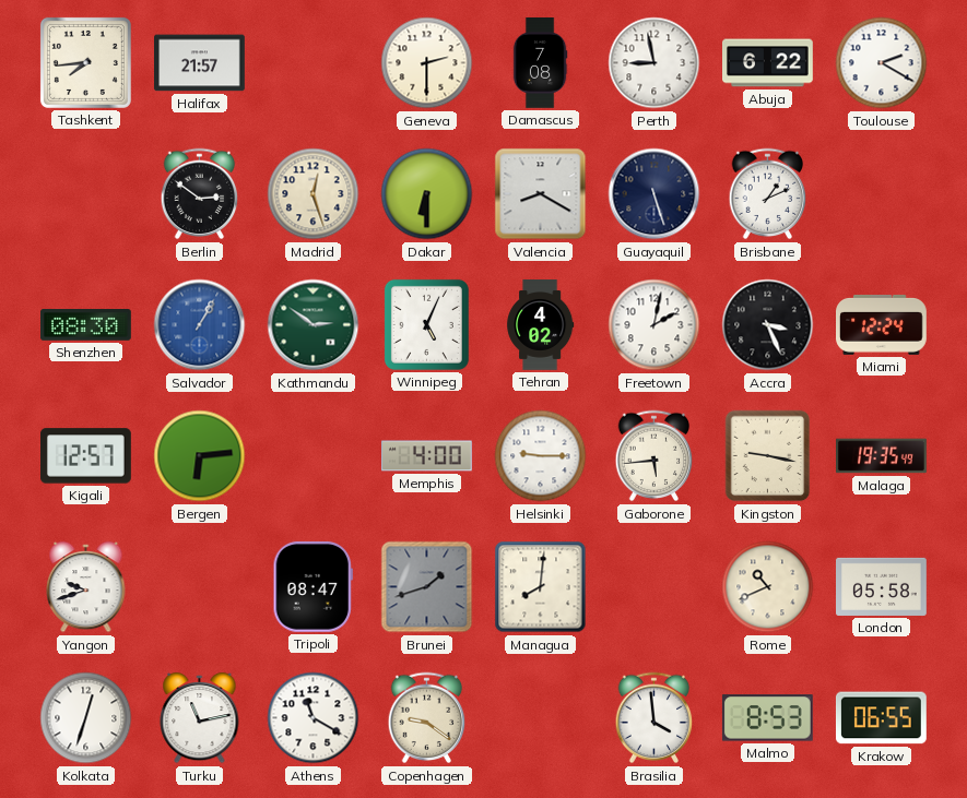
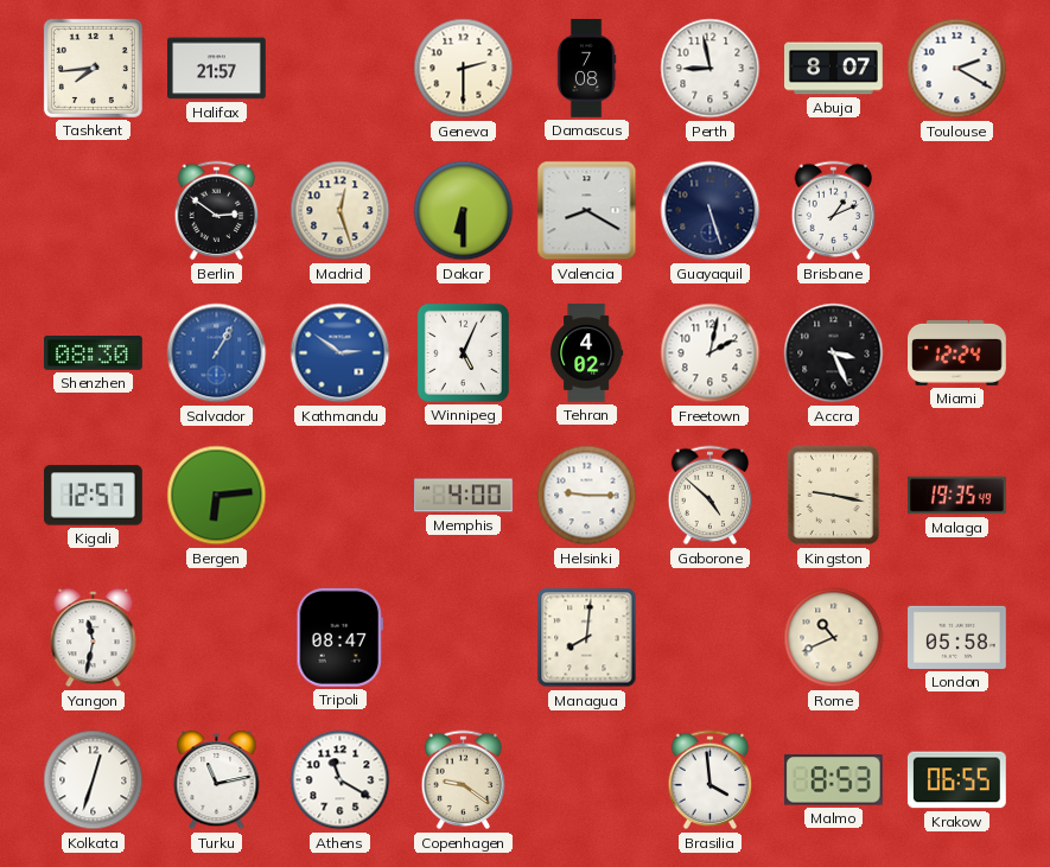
Abuja: 6:22 -> 8:07
Kathmandu dial: green -> blue
Gaborone: 5:44 -> 4:52
Yangon: 9:42 -> 11:32
Brunei: 1:42 -> none
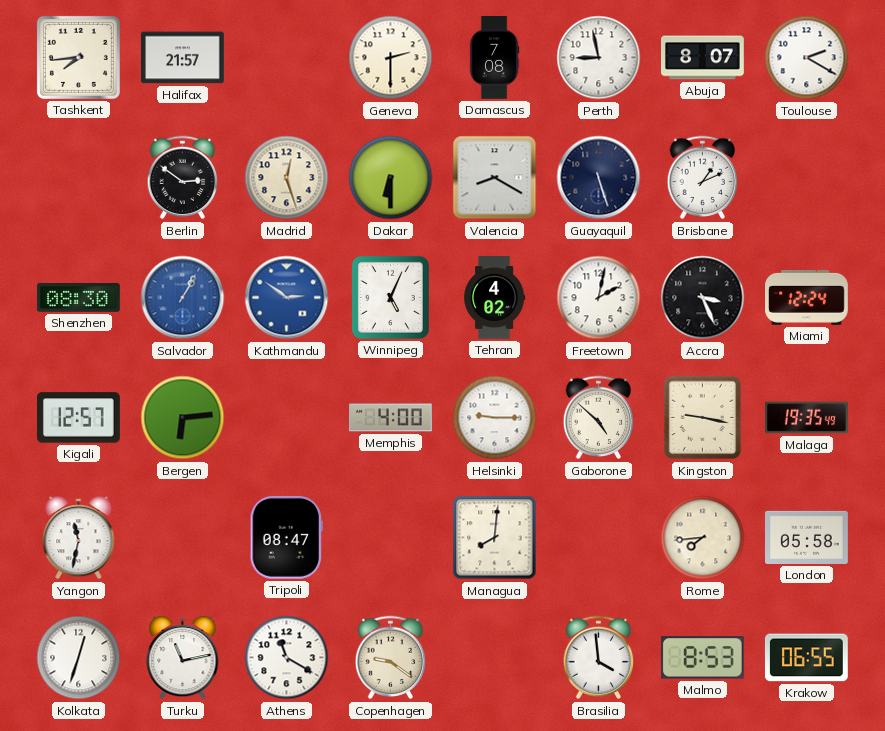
Rome: 10:41 -> 7:44
